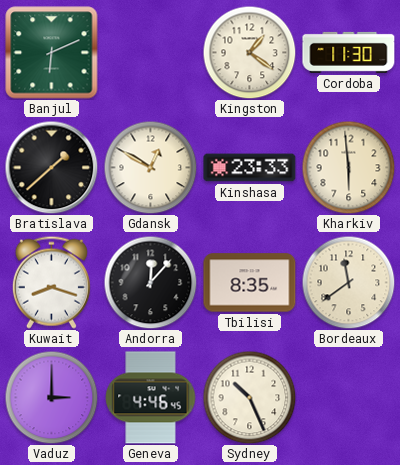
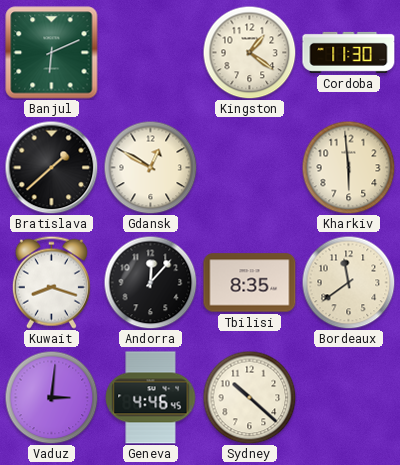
Kinshasa: 23:33 -> none
Vaduz: 3:00 -> 3:01
Sydney: 10:26 -> 10:22
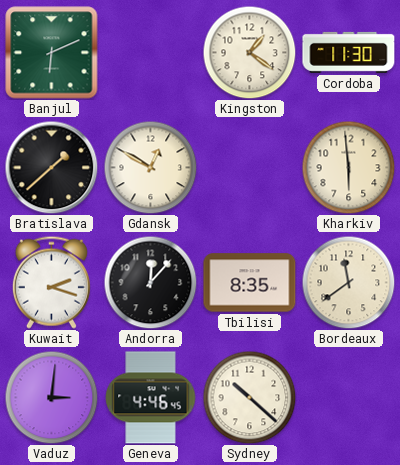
Kuwait: 8:18 -> 2:18
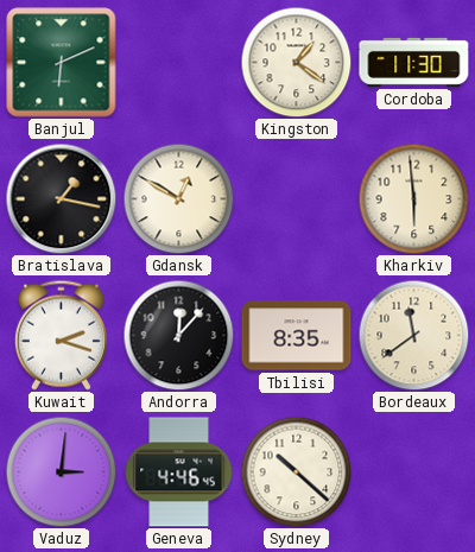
Bratislava: 1:38 -> 1:17
